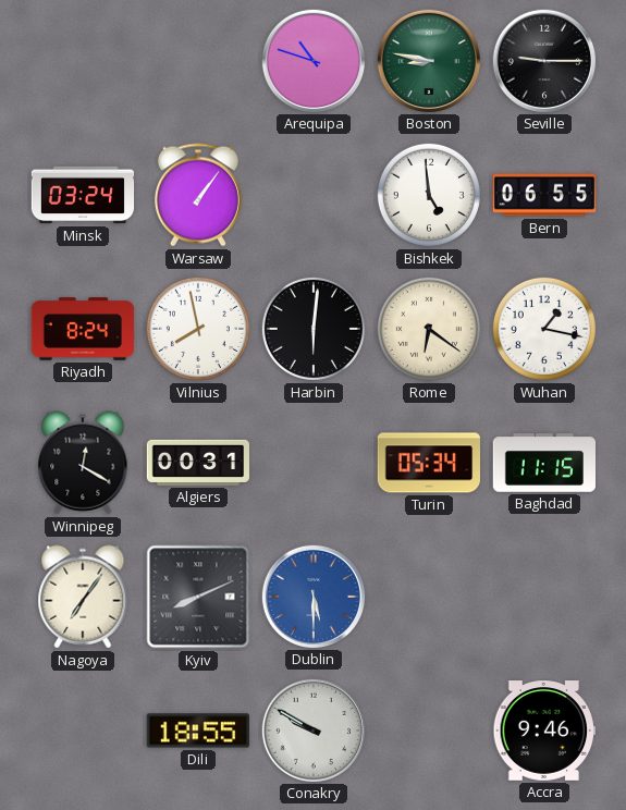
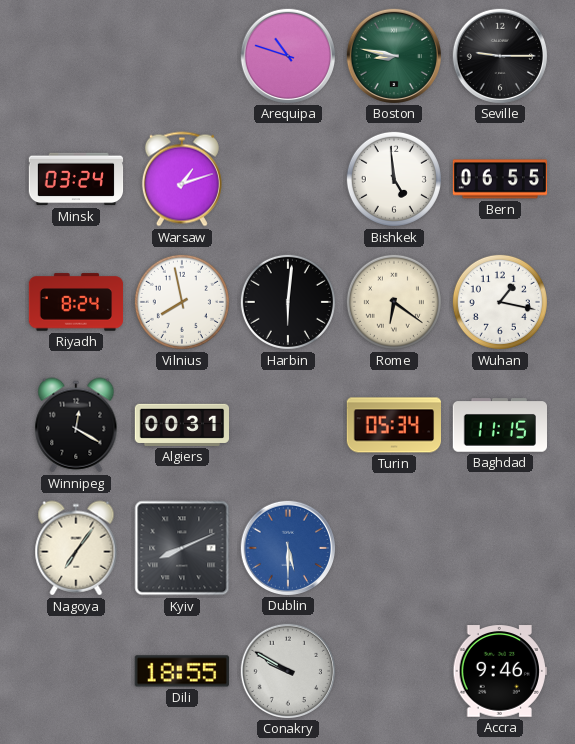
Warsaw: 1:06 -> 1:12
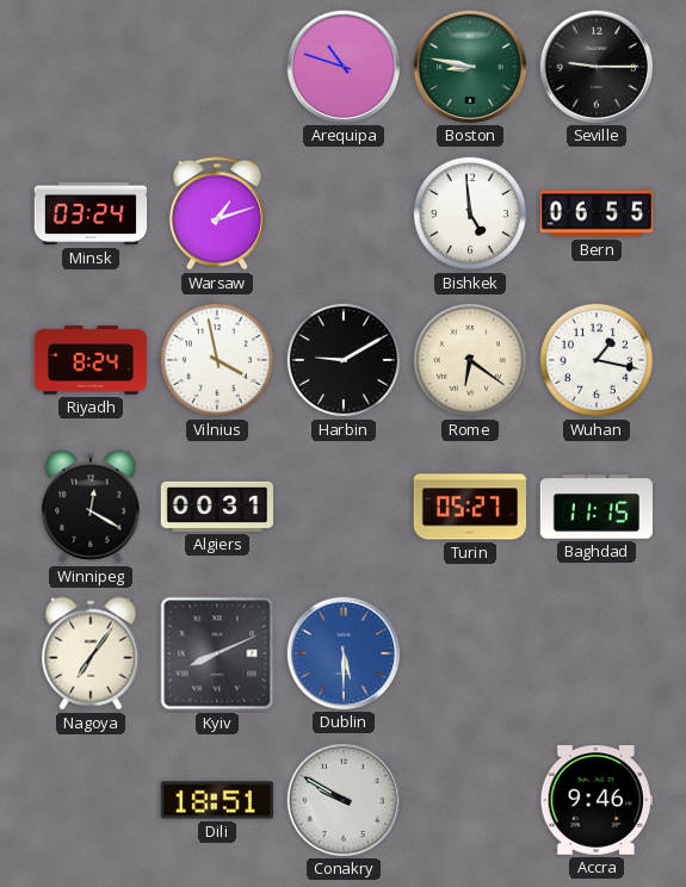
Vilnius: 7:58 -> 3:58
Harbin: 6:01 -> 9:10
Turin: 05:34 -> 05:27
Dili: 18:55 -> 18:51
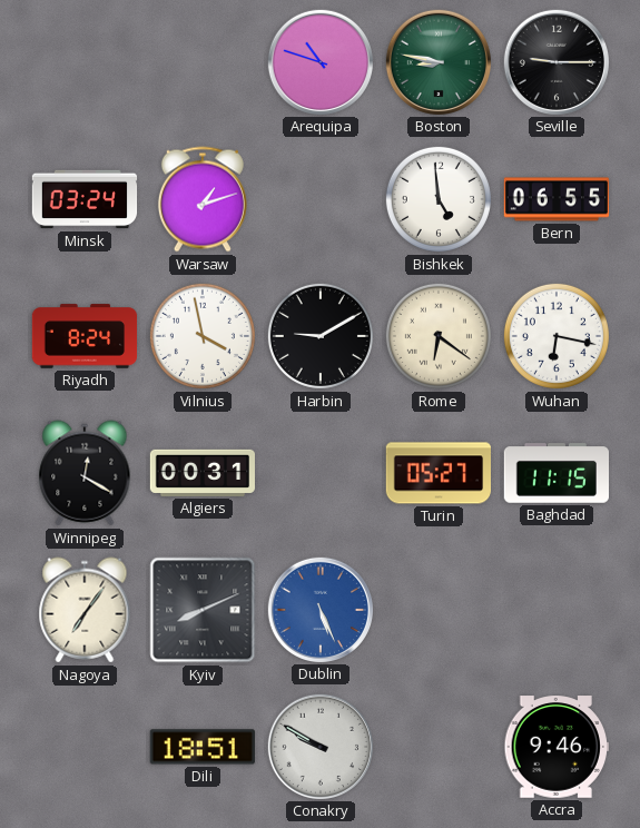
Wuhan: 1:17 -> 6:17
Dublin: 5:30 -> 5:26
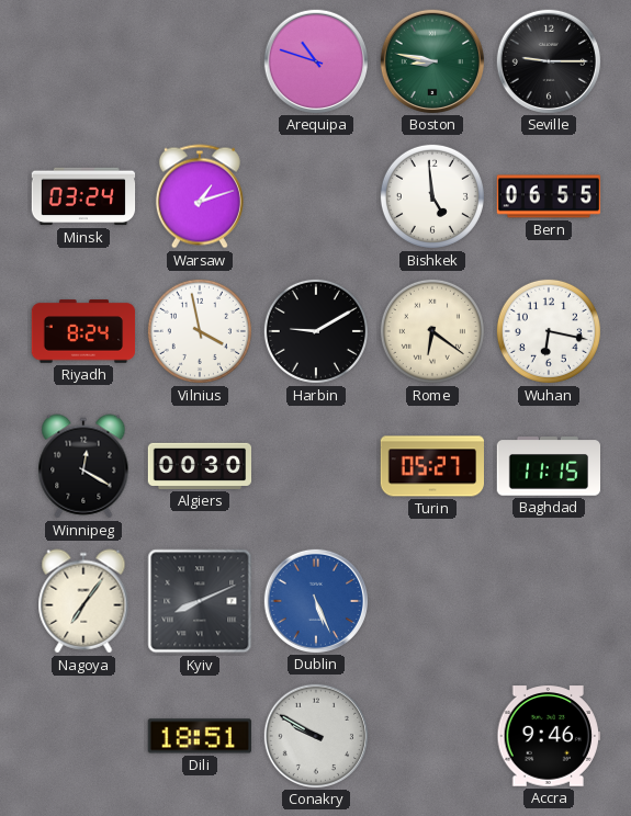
Algiers: 00:31 -> 00:30
